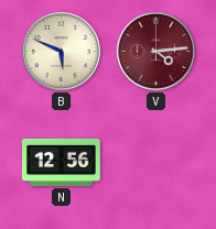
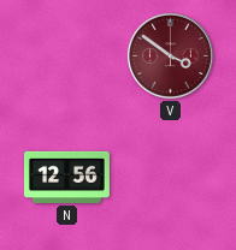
B: 5:49 -> none
V: 4:14 -> 3:51
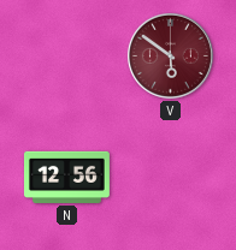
V: 3:51 -> 5:51
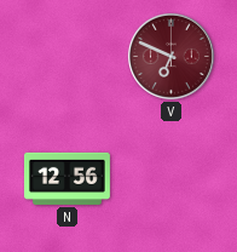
V: 5:51 -> 6:49
